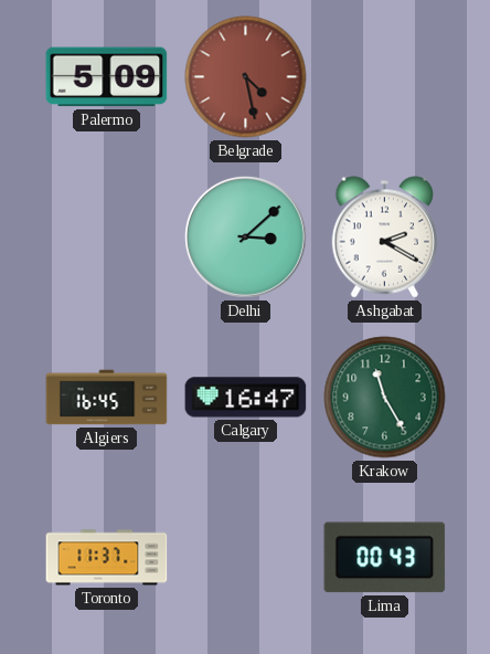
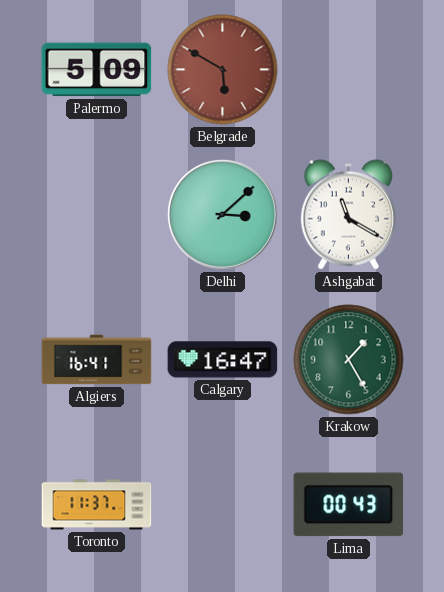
Belgrade: 4:28 -> 5:50
Ashgabat: 2:20 -> 11:20
Algiers: 16:45 -> 16:41
Krakow: 11:25 -> 1:25
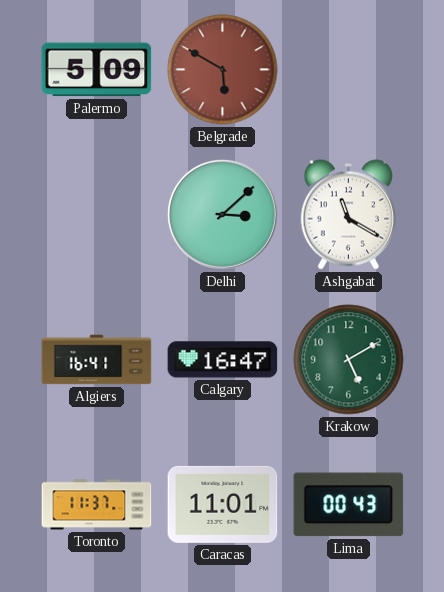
Krakow: 1:25 -> 5:10
Caracas: none -> 11:01
